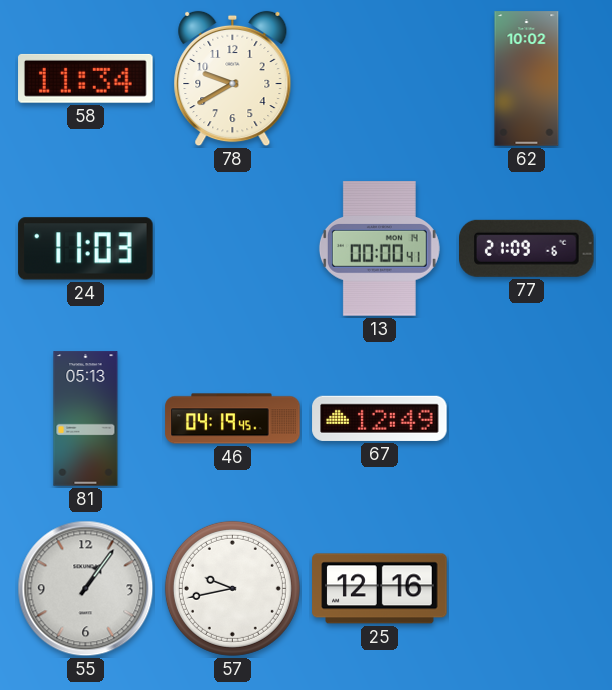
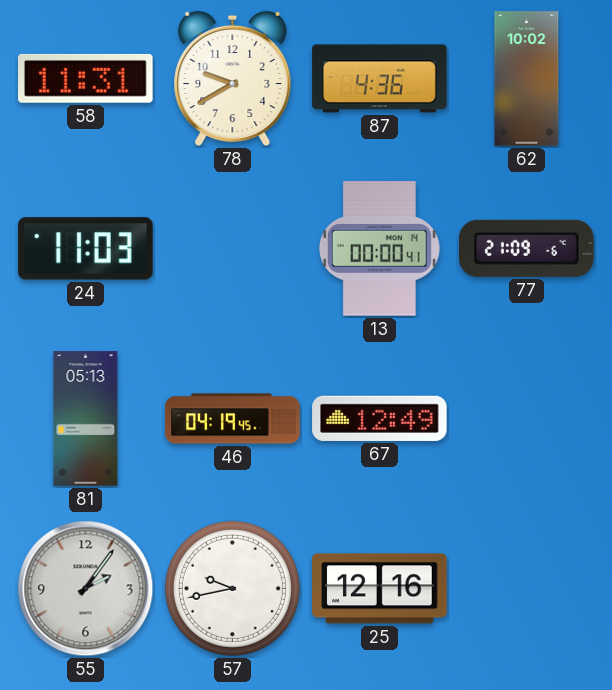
58: 11:34 -> 11:31
87: none -> 4:36
55: 1:06 -> 2:06
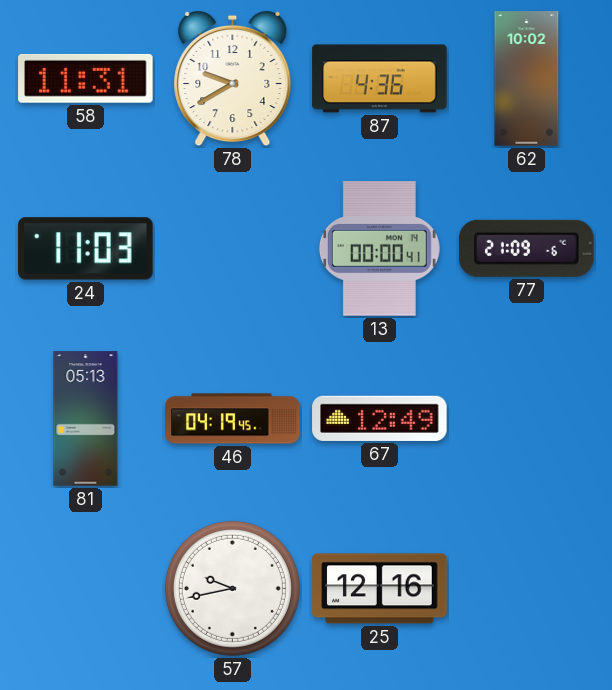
55: 2:06 -> none
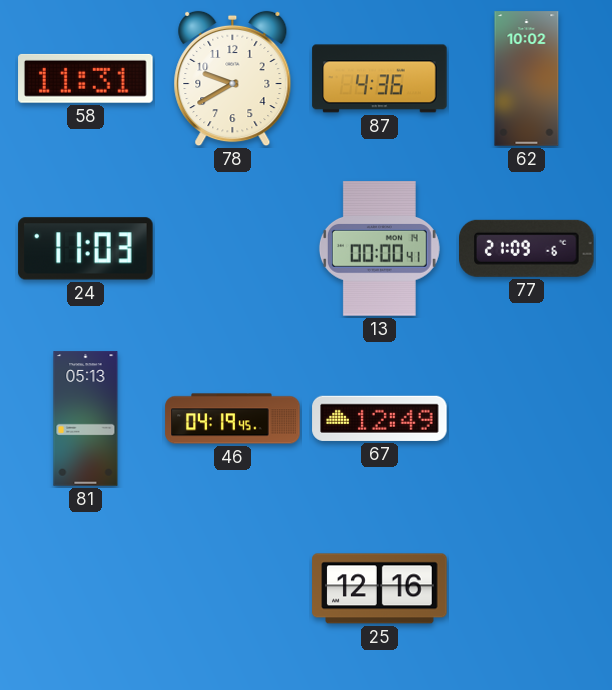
57: 9:43 -> none
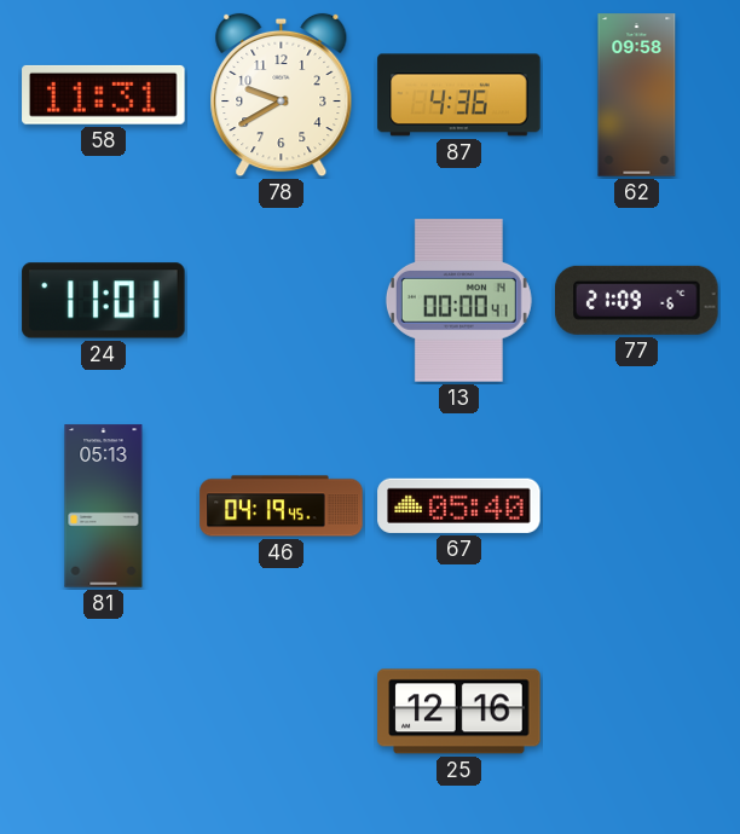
62: 10:02 -> 09:58
24: 11:03 -> 11:01
67: 12:49 -> 05:40
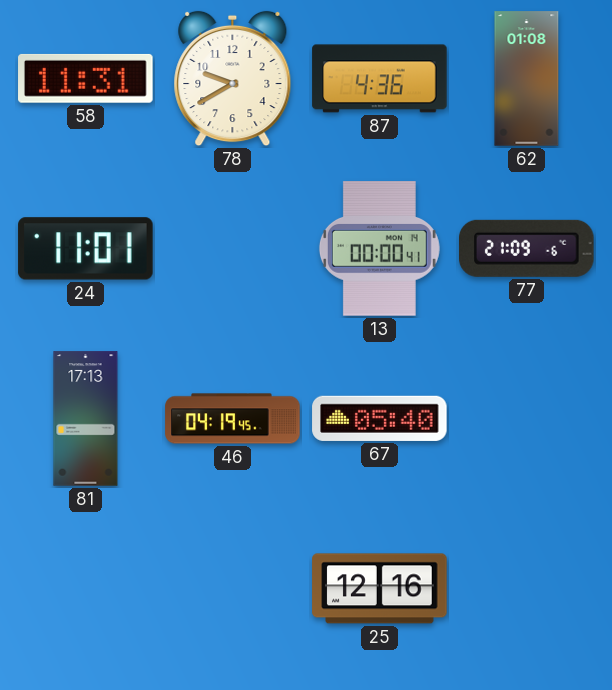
62: 09:58 -> 01:08
81: 05:13 -> 17:13
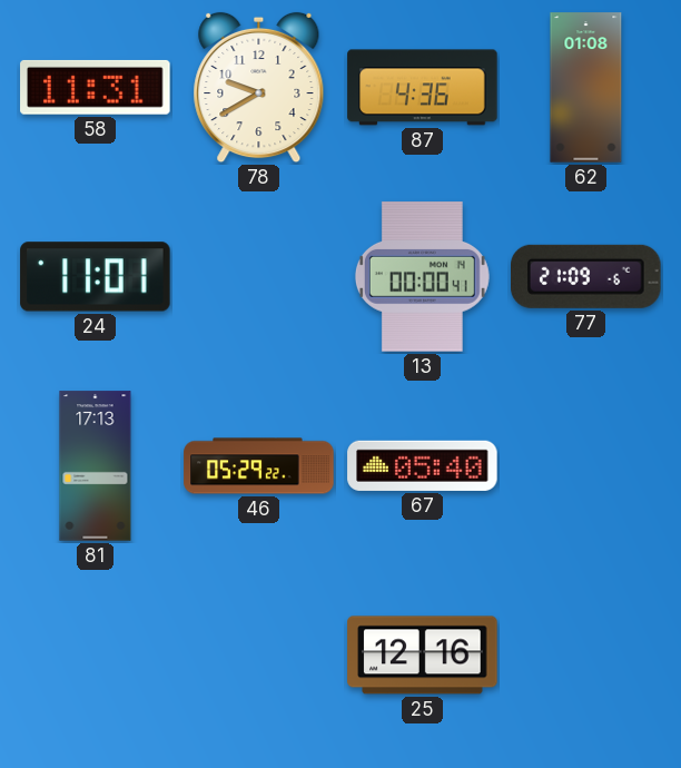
46: 04:19 -> 05:29
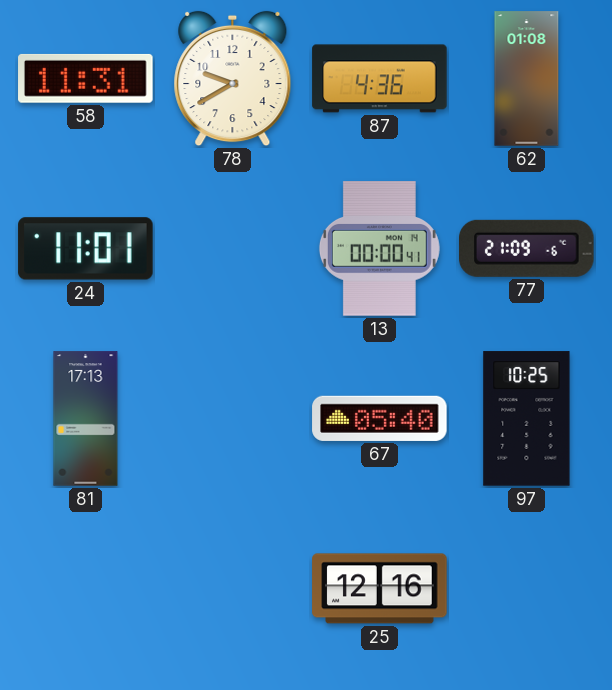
46: 05:29 -> none
97: none -> 10:25
